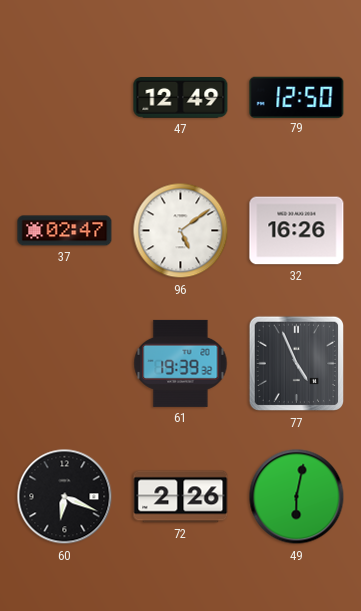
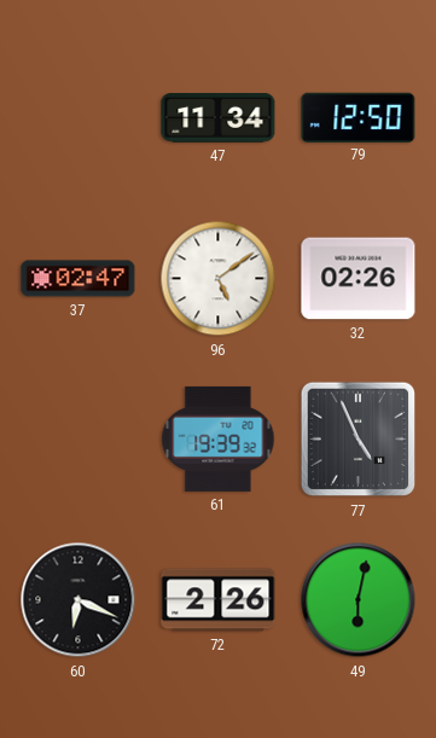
47: 12:49 -> 11:34
32: 16:26 -> 02:26
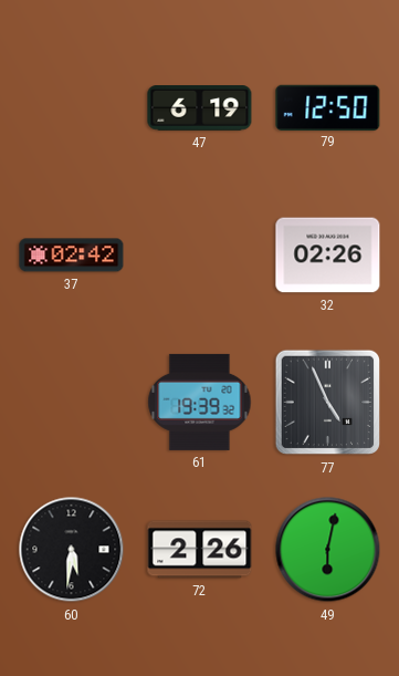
47: 11:34 -> 6:19
37: 02:47 -> 02:42
96: 5:09 -> none
60: 6:19 -> 5:31
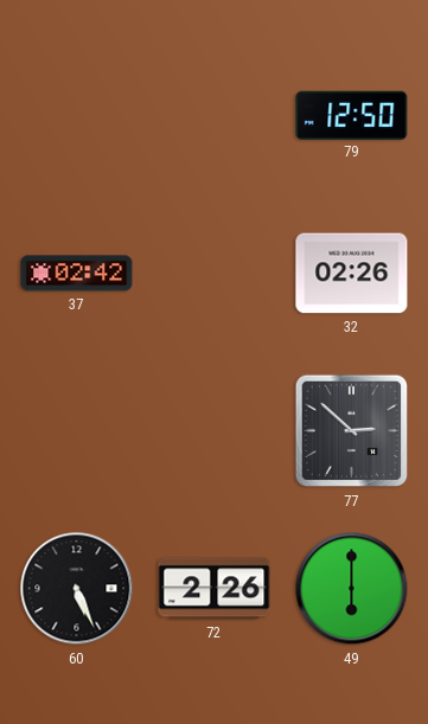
47: 6:19 -> none
61: 19:39 -> none
77: 4:56 -> 2:52
60: 5:31 -> 5:26
49: 6:02 -> 6:00
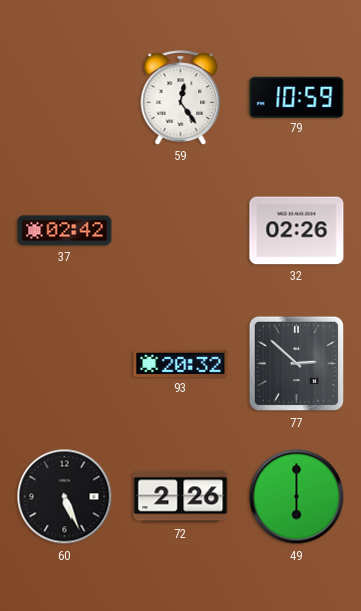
59: none -> 12:24
79: 12:50 -> 10:59
93: none -> 20:32
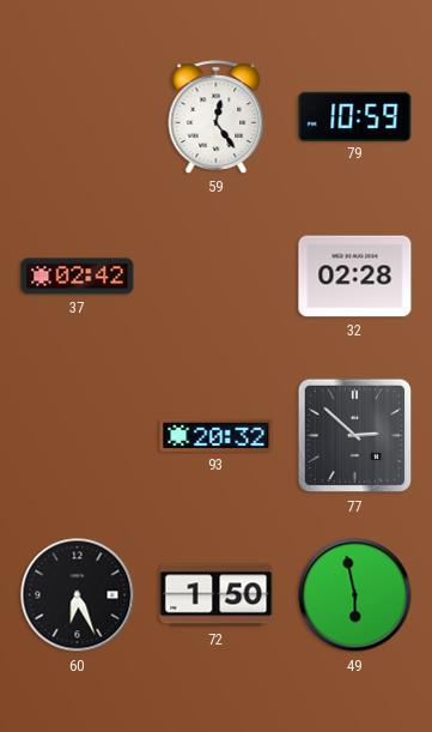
32: 02:26 -> 02:28
60: 5:26 -> 6:26
72: 2:26 -> 1:50
49: 6:00 -> 5:58
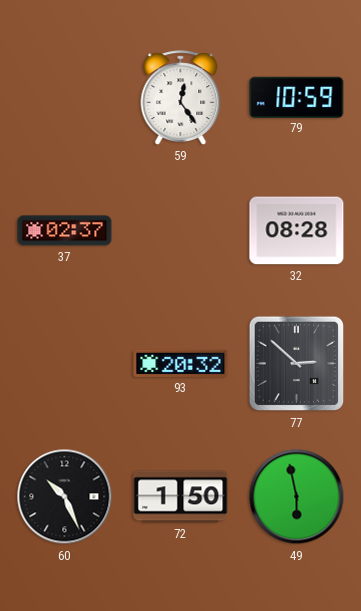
37: 02:42 -> 02:37
32: 02:28 -> 08:28
60: 6:26 -> 10:26
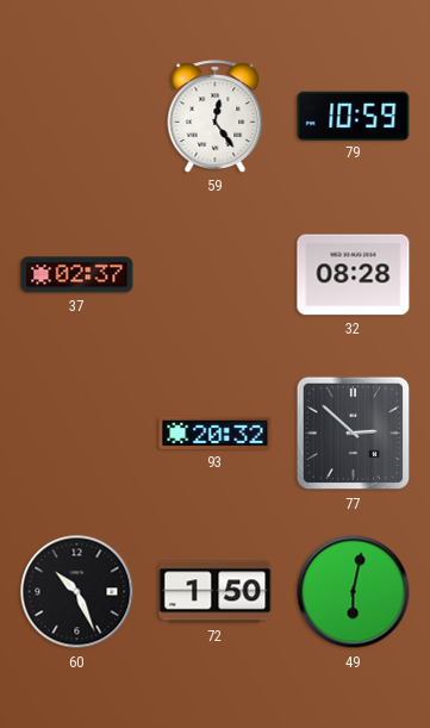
49: 5:58 -> 6:02
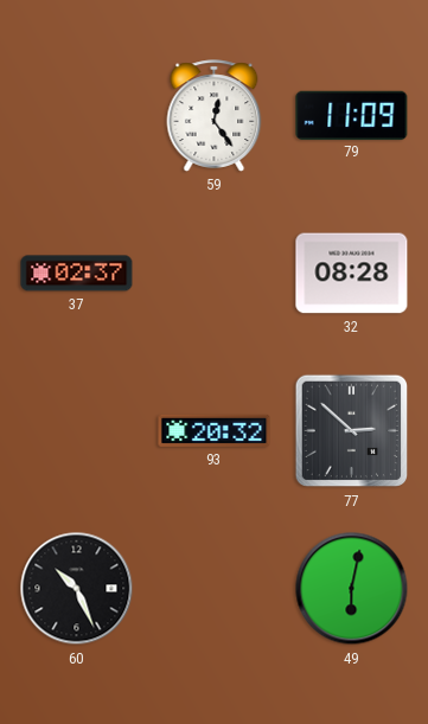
79: 10:59 -> 11:09
72: 1:50 -> none
